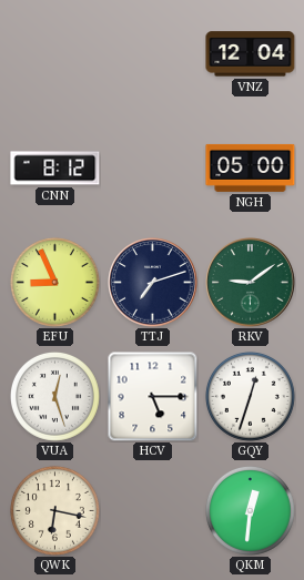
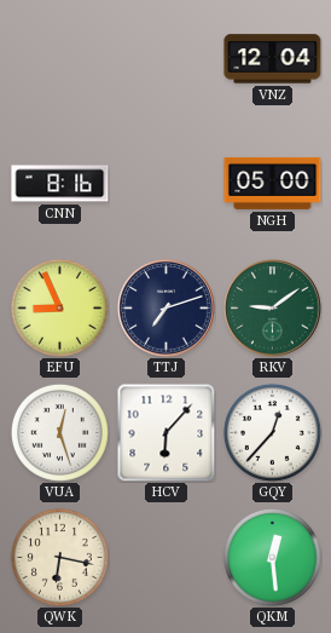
CNN: 8:12 -> 8:16
HCV: 5:15 -> 6:07
GQY: 12:33 -> 12:37
QKM: 12:31 -> 12:29
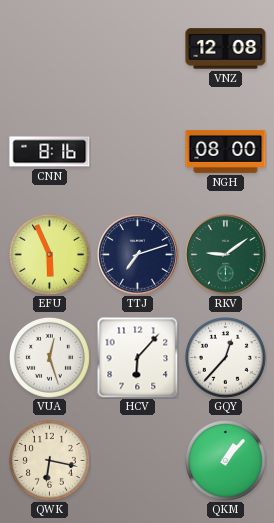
VNZ: 12:04 -> 12:08
NGH: 05:00 -> 08:00
EFU: 8:56 -> 5:56
QKM: 12:29 -> 1:07
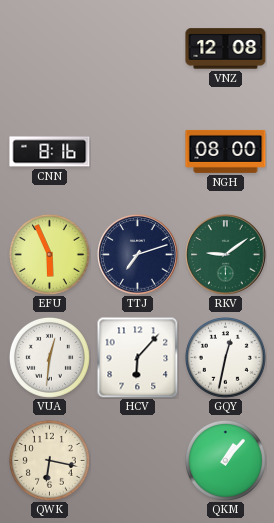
VUA: 12:27 -> 12:31
GQY: 12:37 -> 12:32
